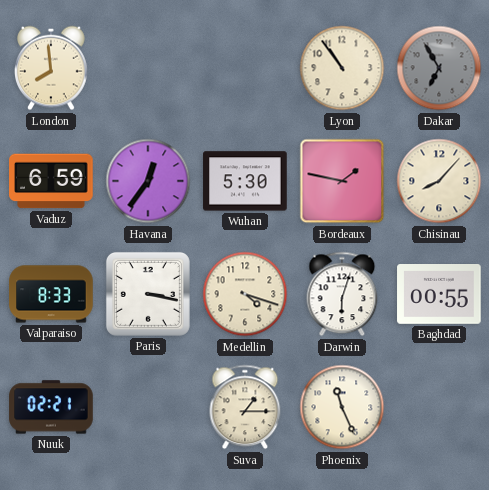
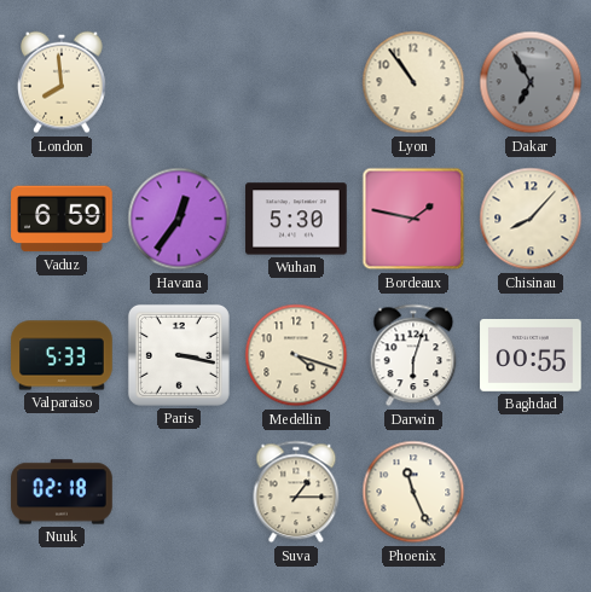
Valparaiso: 8:33 -> 5:33
Nuuk: 02:21 -> 02:18
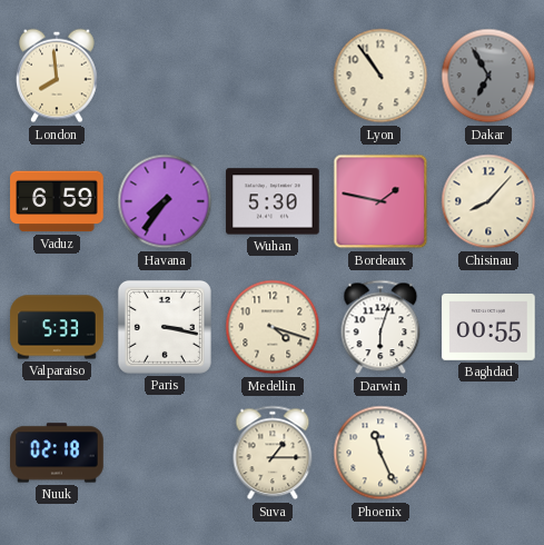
Havana: 12:36 -> 7:36
